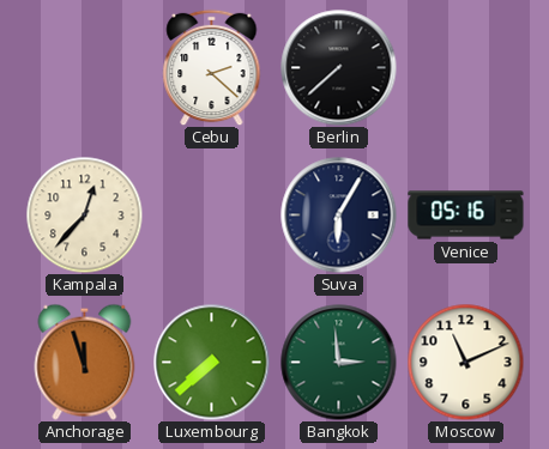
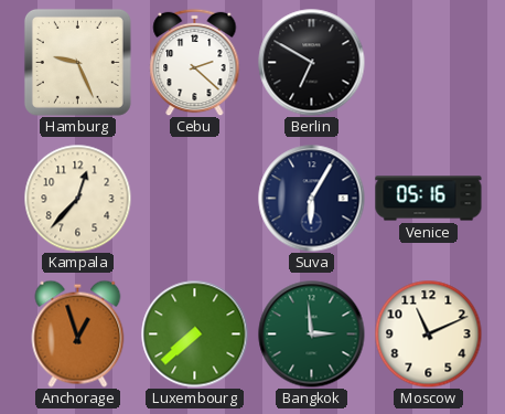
Hamburg: none -> 9:26
Berlin: 7:38 -> 6:50
Anchorage: 11:57 -> 12:57
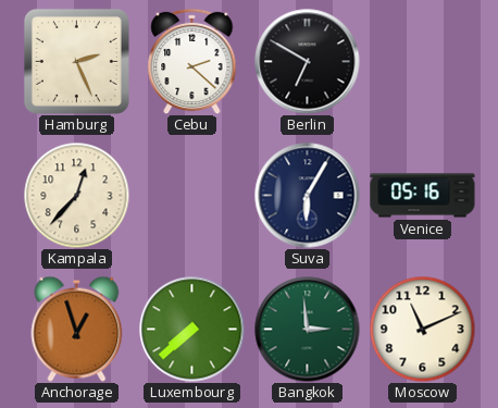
Hamburg: 9:26 -> 2:26
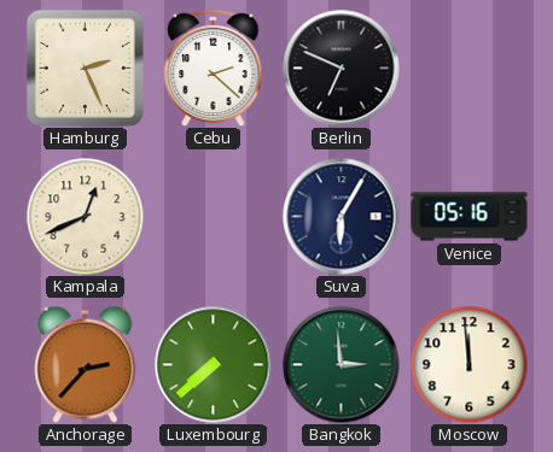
Berlin: 6:50 -> 6:49
Kampala: 12:37 -> 12:41
Anchorage: 12:57 -> 2:37
Moscow: 11:11 -> 11:59
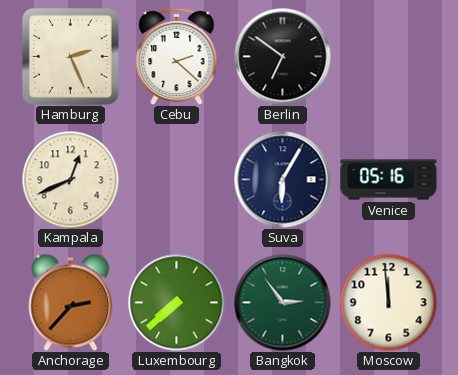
Berlin: 6:49 -> 6:51
Bangkok: 2:59 -> 2:54
